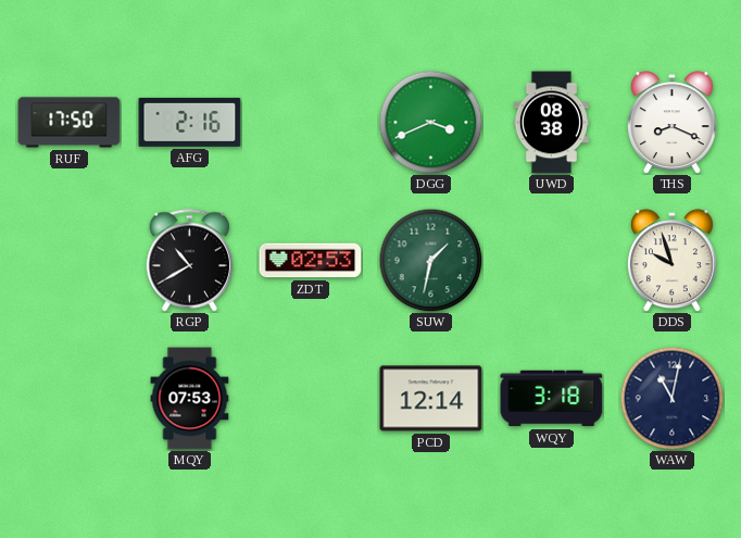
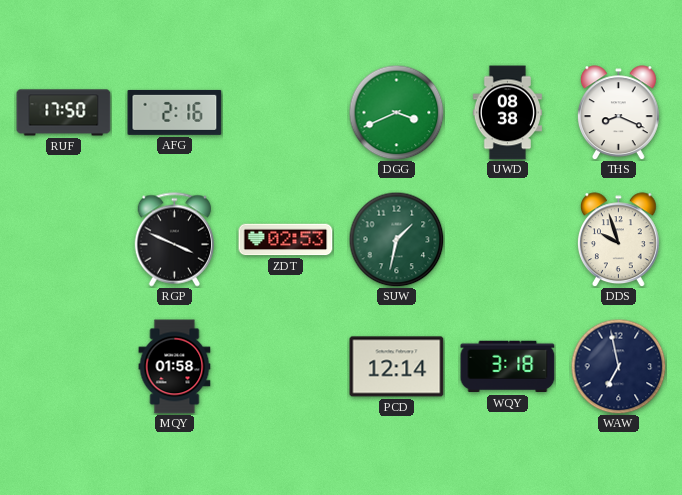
RGP: 10:40 -> 3:49
MQY: 07:53 -> 01:58
WAW: 11:02 -> 6:58
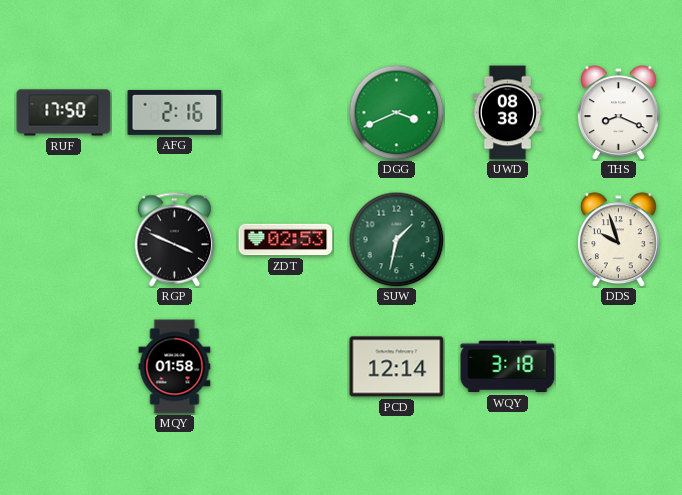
WAW: 6:58 -> none
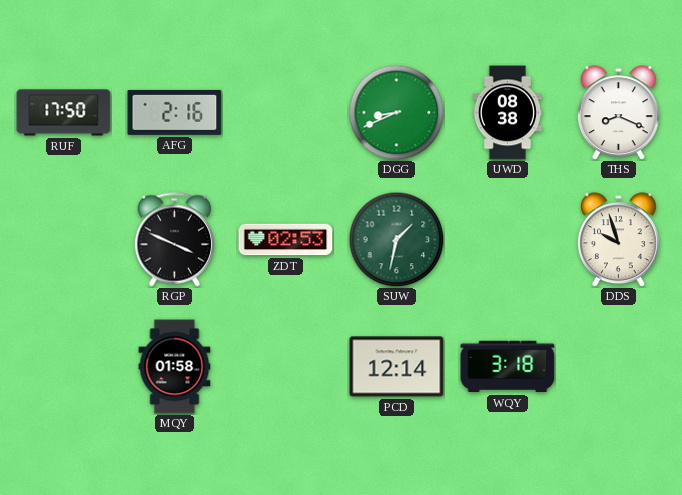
DGG: 3:41 -> 8:41
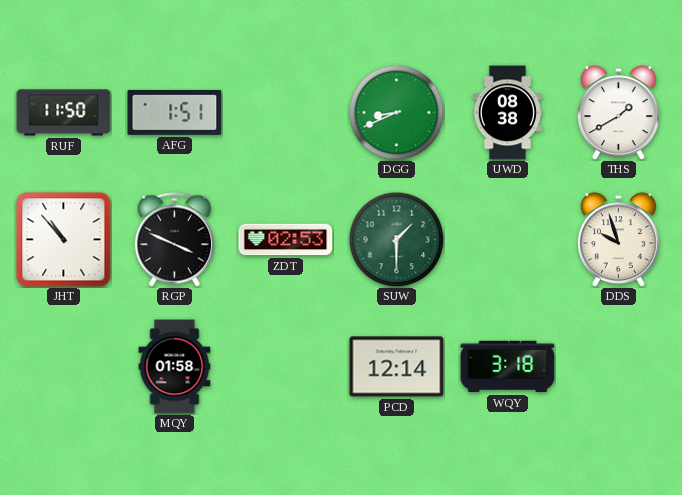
RUF: 17:50 -> 11:50
AFG: 2:16 -> 1:51
THS: 8:19 -> 1:40
JHT: none -> 10:53
SUW: 1:32 -> 1:30
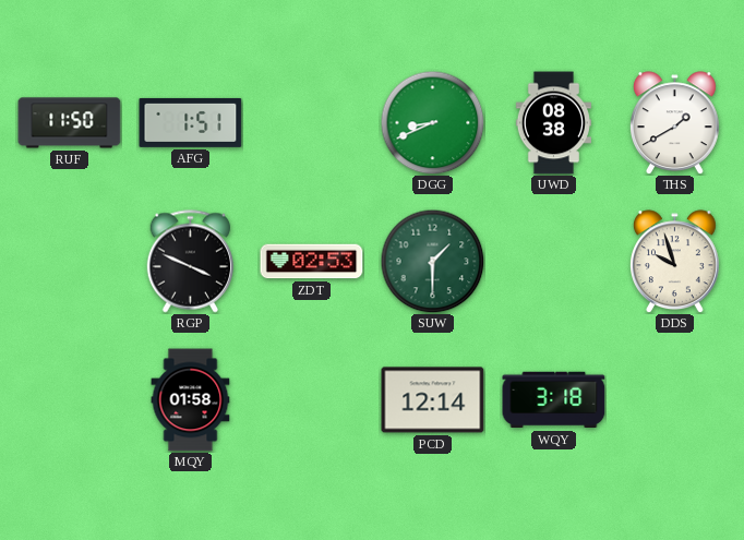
JHT: 10:53 -> none
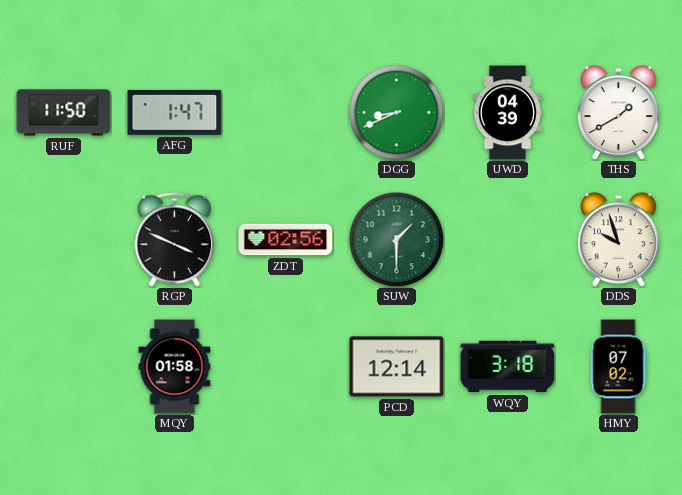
AFG: 1:51 -> 1:47
UWD: 08:38 -> 04:39
ZDT: 02:53 -> 02:56
HMY: none -> 07:02
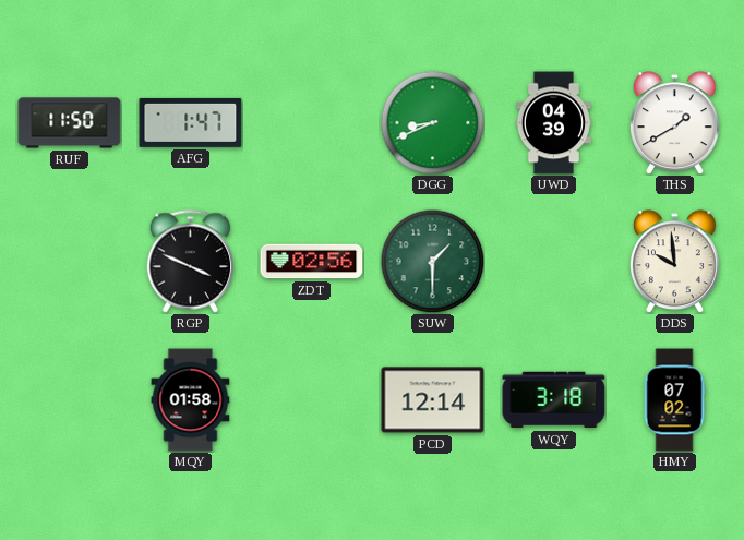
DDS: 9:57 -> 9:59
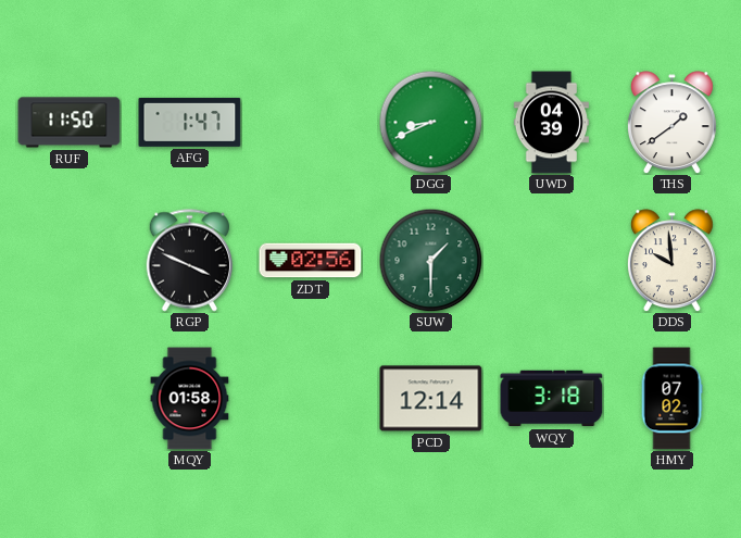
THS: 1:40 -> 1:39
